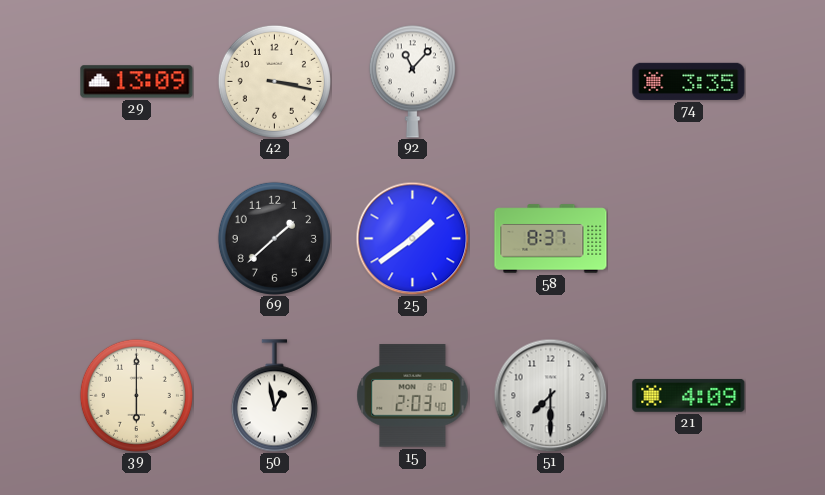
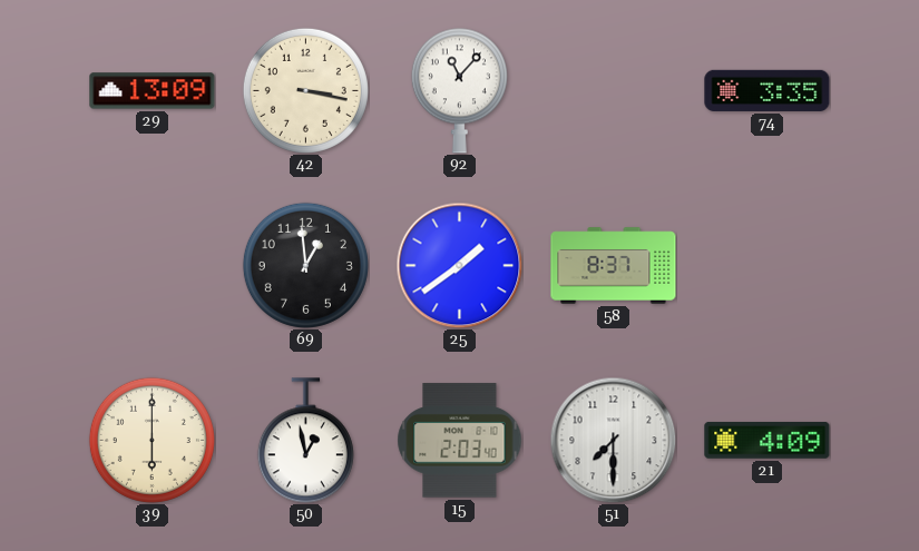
69: 1:38 -> 12:59
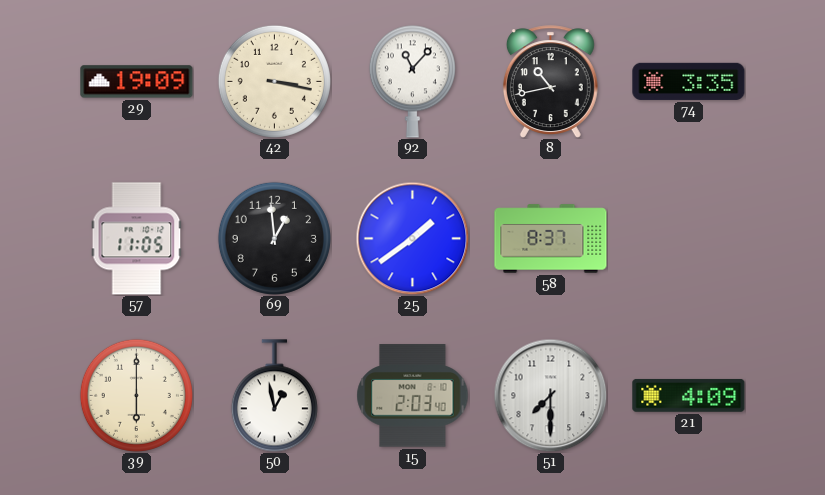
29: 13:09 -> 19:09
8: none -> 10:43
57: none -> 11:05
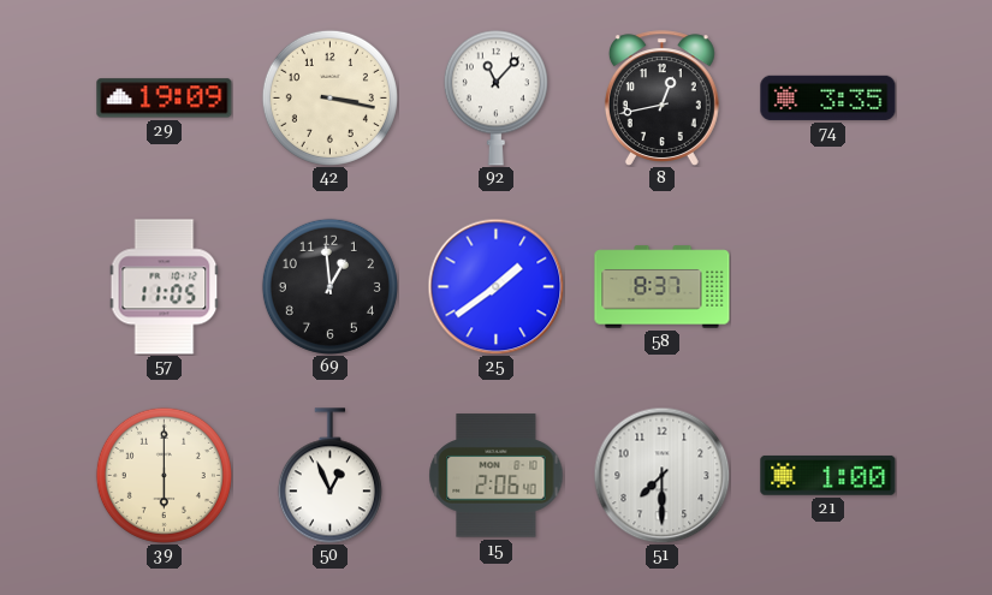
8: 10:43 -> 12:43
50: 12:58 -> 12:56
15: 2:03 -> 2:06
21: 4:09 -> 1:00
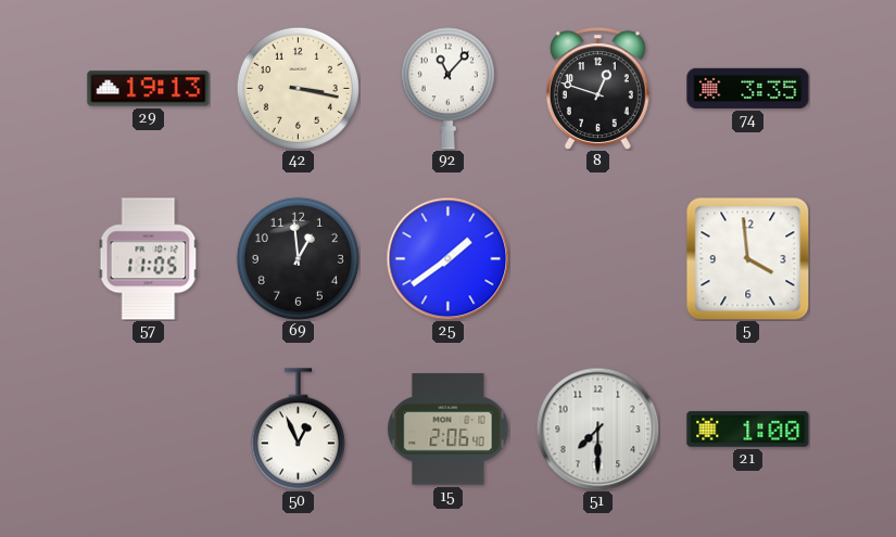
29: 19:09 -> 19:13
8: 12:43 -> 12:48
58: 8:37 -> none
5: none -> 3:59
39: 6:00 -> none
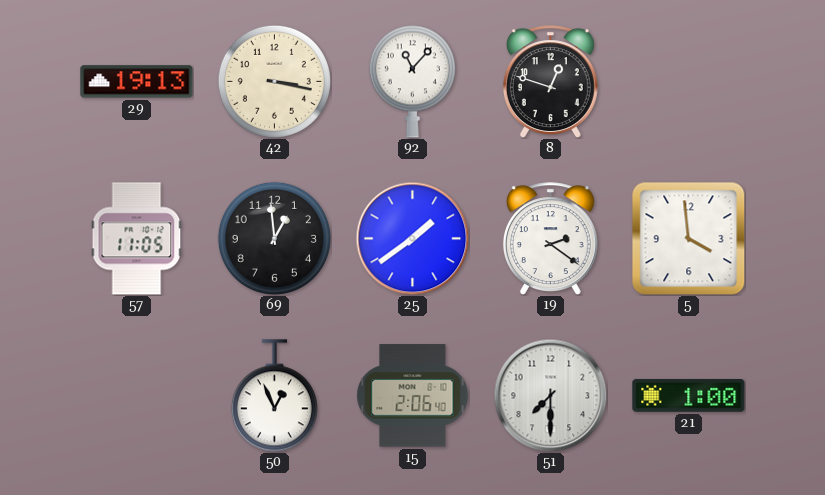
74: 3:35 -> none
19: none -> 2:21
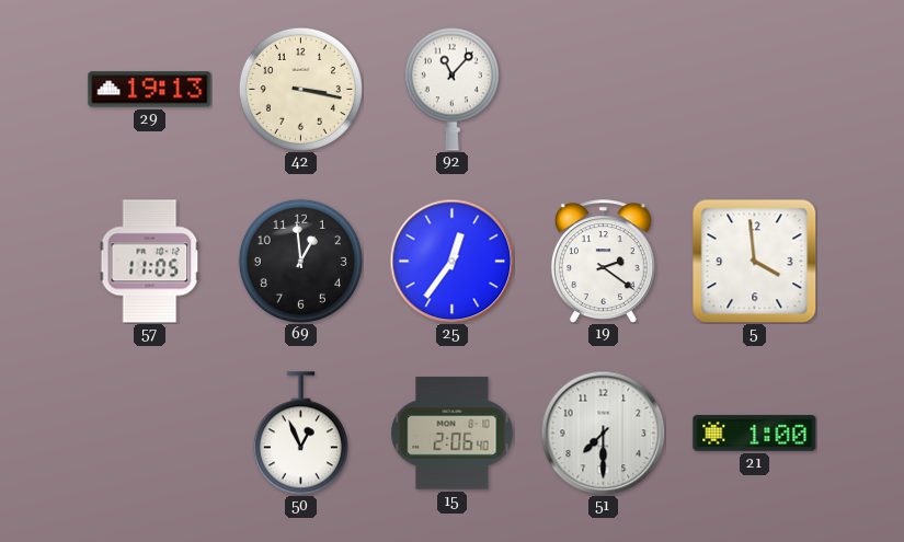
8: 12:48 -> none
25: 1:39 -> 12:36
